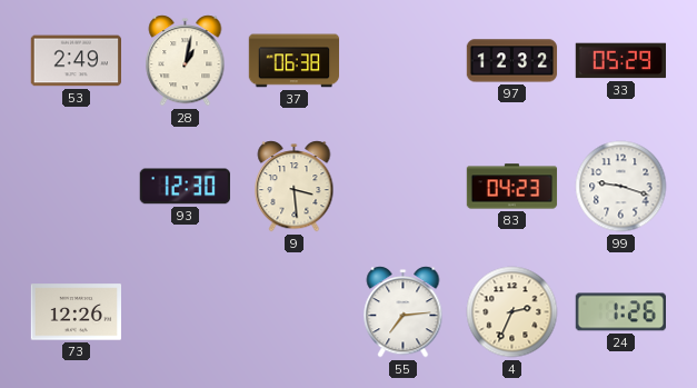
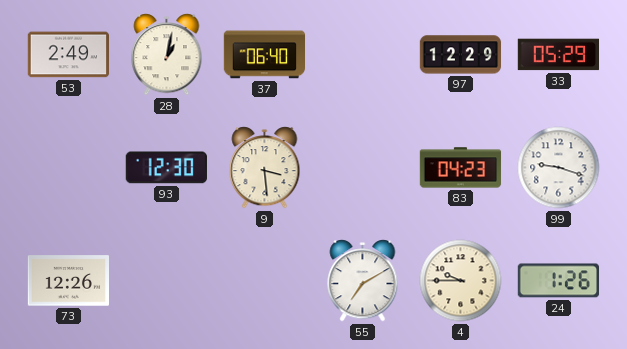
37: 06:38 -> 06:40
97: 12:32 -> 12:29
55: 7:14 -> 7:10
4: 2:34 -> 9:45
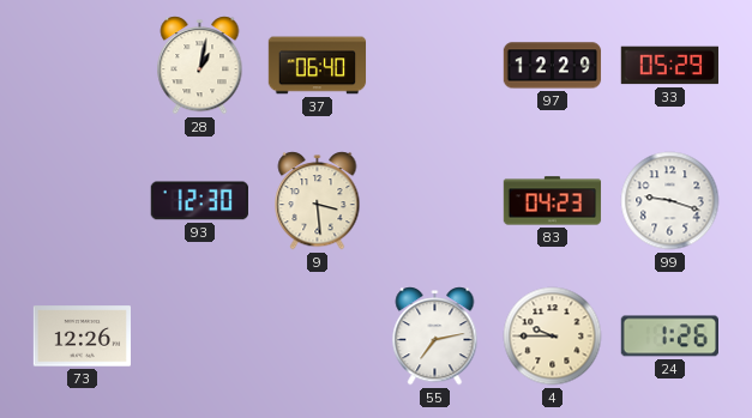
53: 2:49 -> none
55: 7:10 -> 7:13
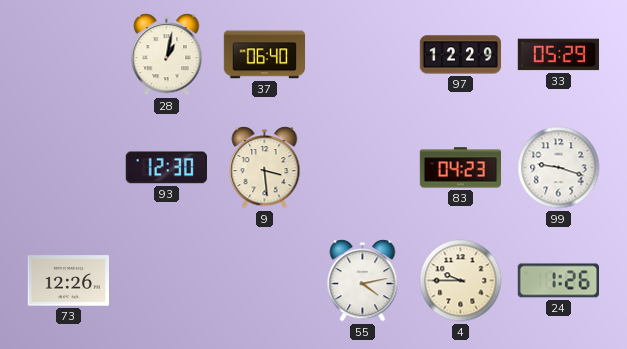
55: 7:13 -> 4:13
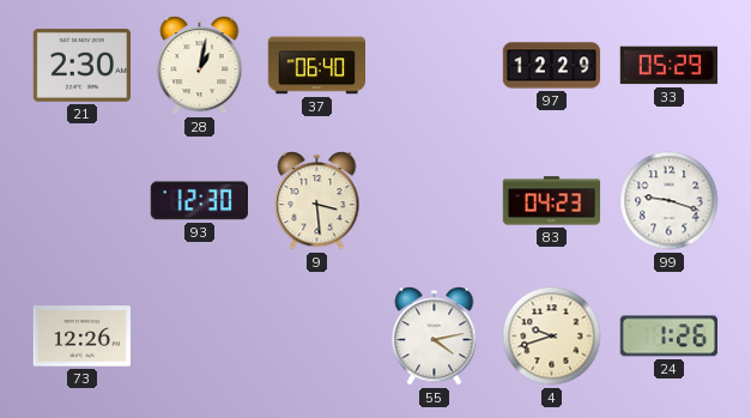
21: none -> 2:30
4: 9:45 -> 9:42
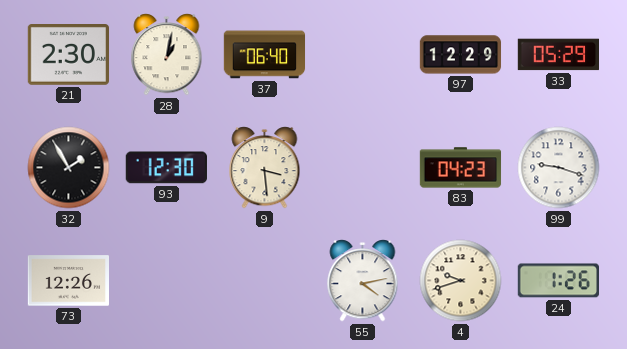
32: none -> 1:55
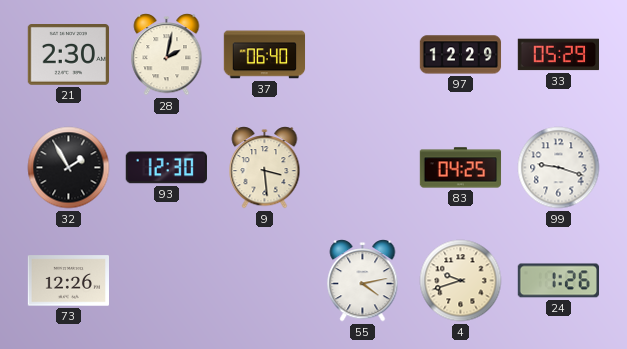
28: 1:02 -> 2:02
83: 04:23 -> 04:25
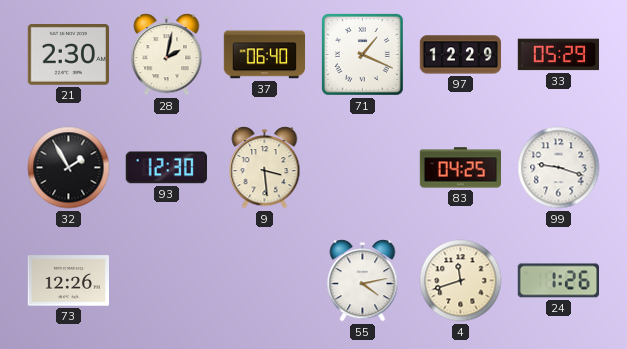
71: none -> 1:19
4: 9:42 -> 11:42
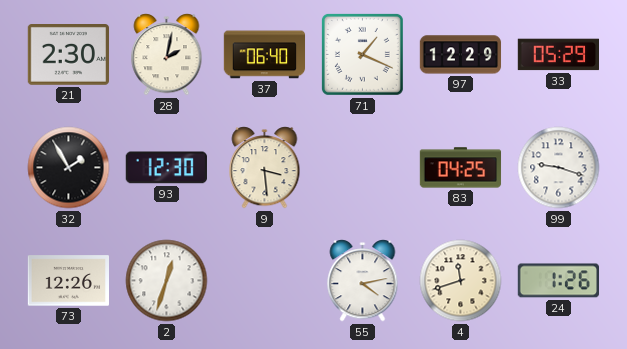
2: none -> 12:33
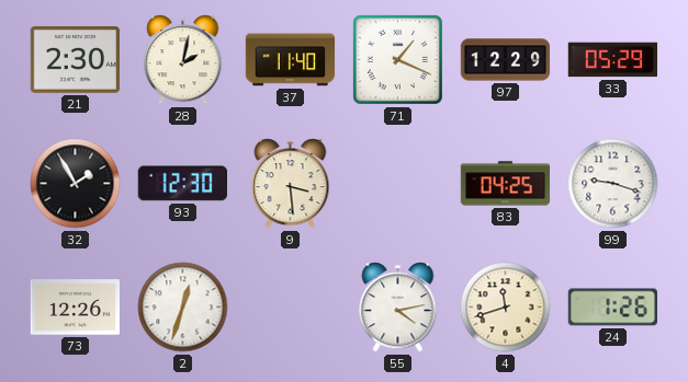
37: 06:40 -> 11:40
